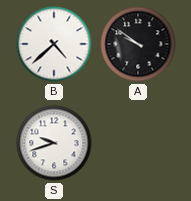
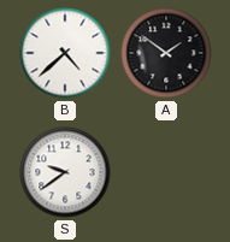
A: 9:51 -> 1:51
S: 9:42 -> 9:39
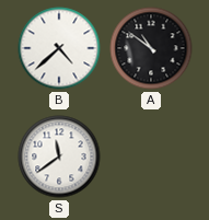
A: 1:51 -> 10:51
S: 9:39 -> 11:39
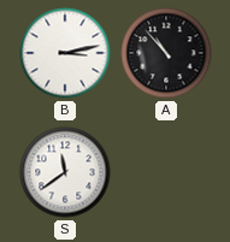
B: 4:38 -> 3:13
A: 10:51 -> 10:53
